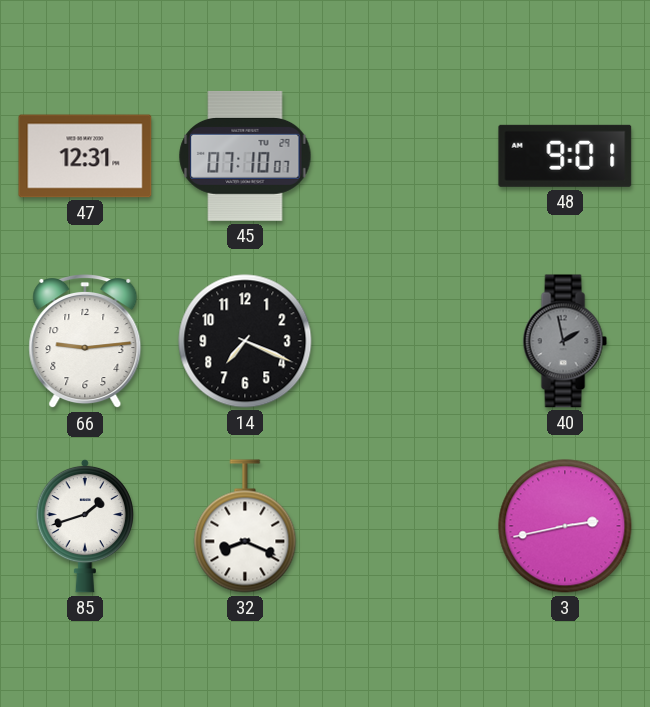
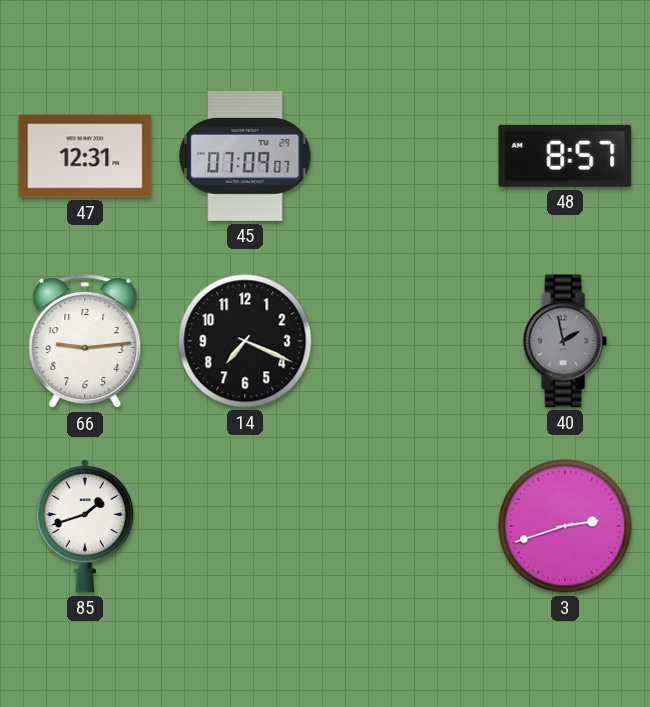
45: 07:10 -> 07:09
48: 9:01 -> 8:57
32: 8:19 -> none
3: 2:43 -> 2:42
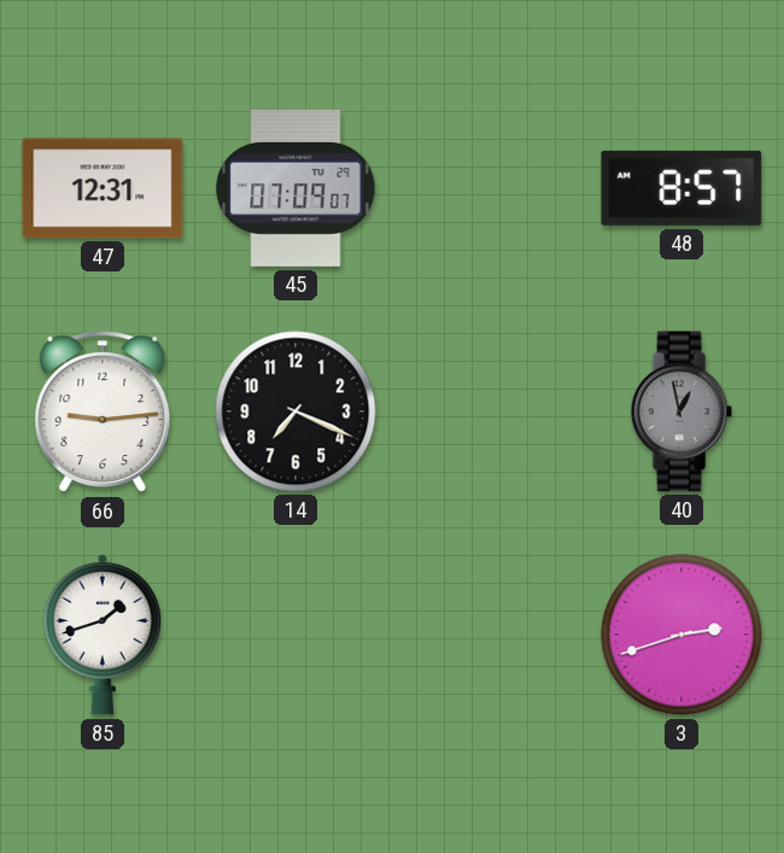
40: 1:58 -> 12:58
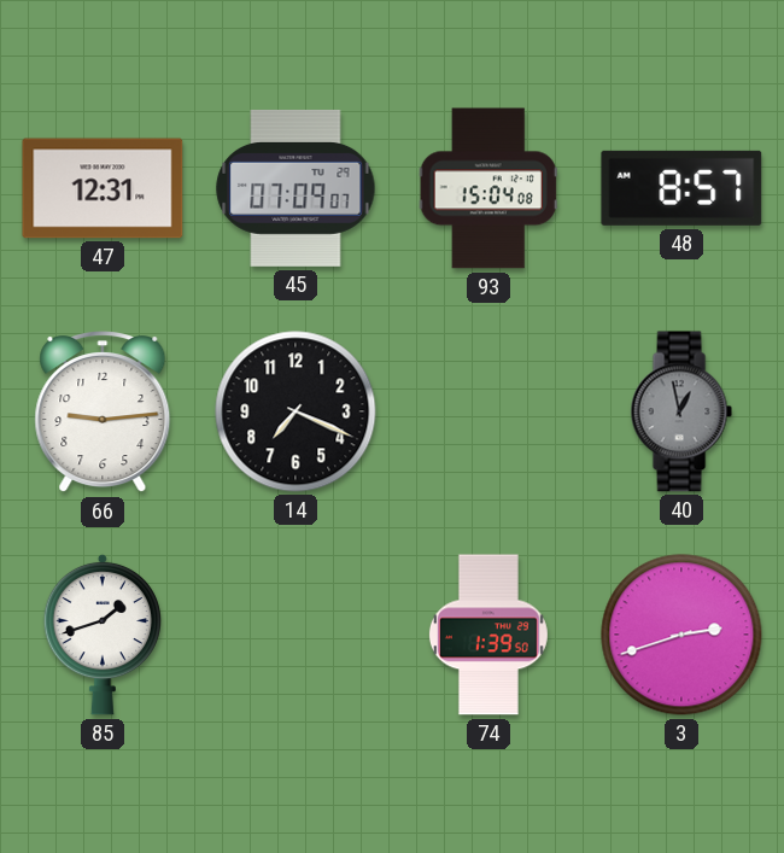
93: none -> 15:04
74: none -> 1:39
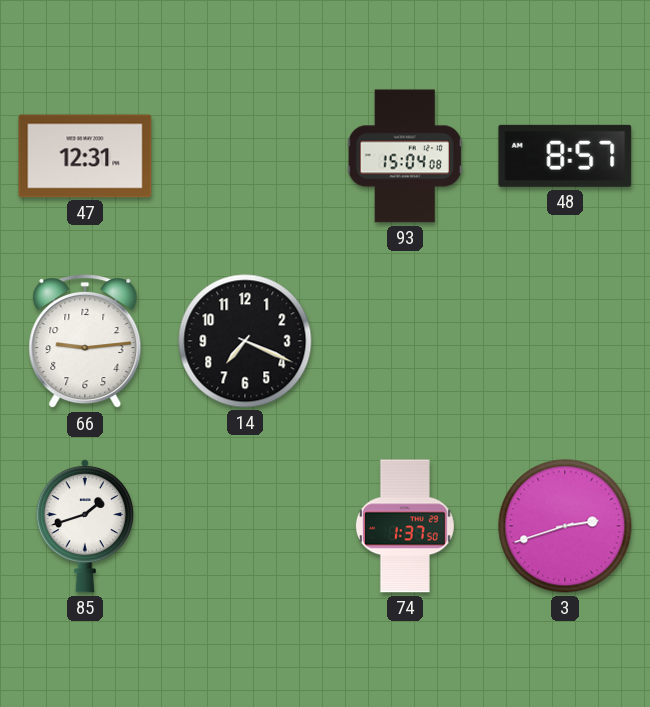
45: 07:09 -> none
40: 12:58 -> none
74: 1:39 -> 1:37
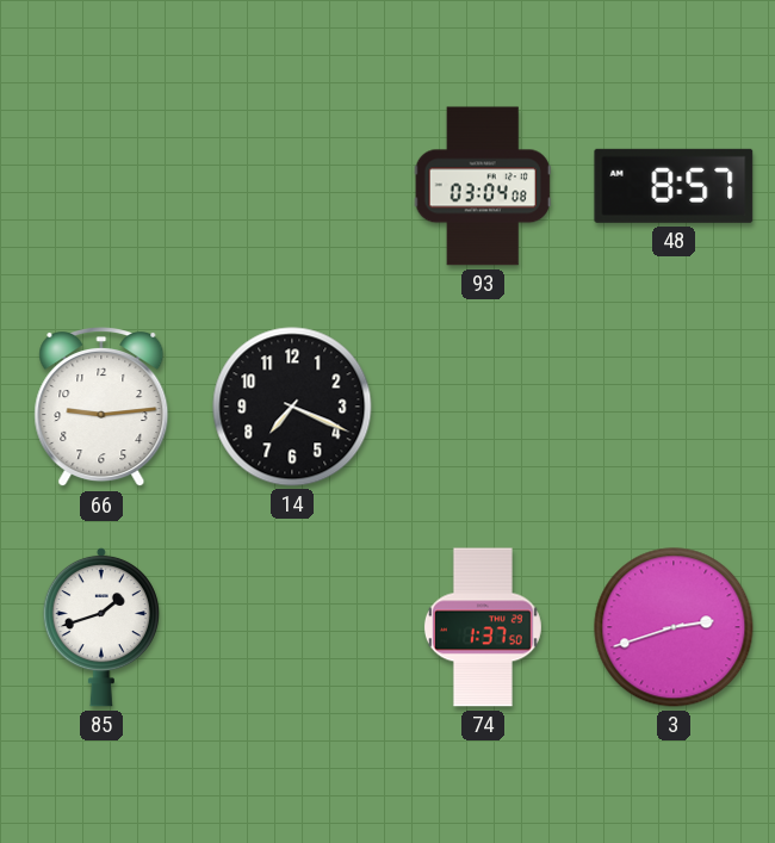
47: 12:31 -> none
93: 15:04 -> 03:04
